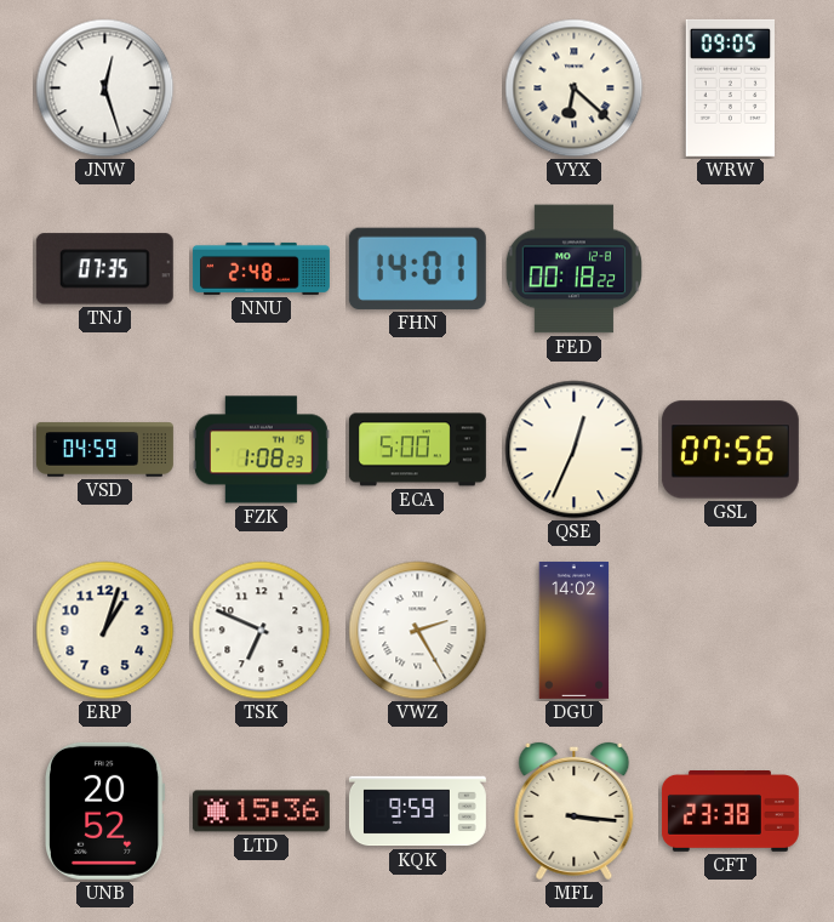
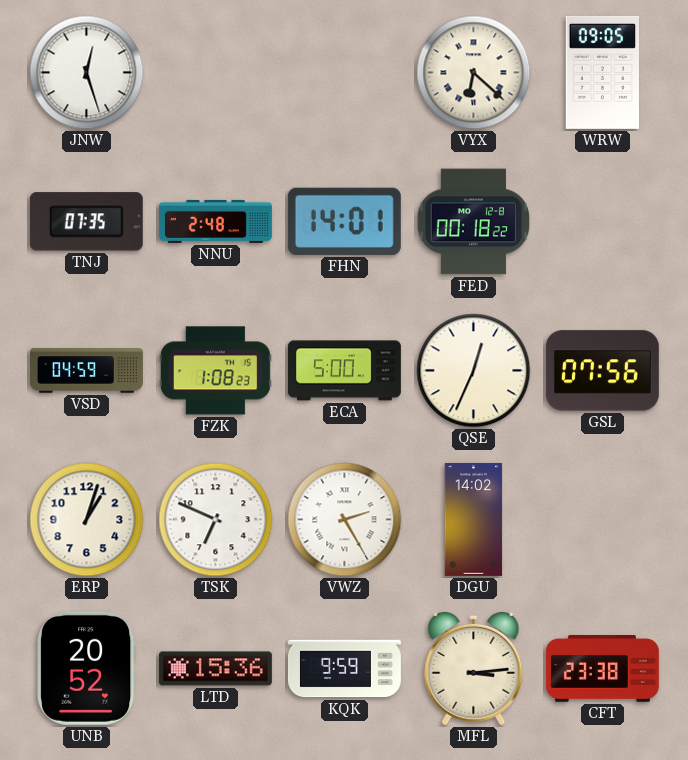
MFL: 3:16 -> 3:14
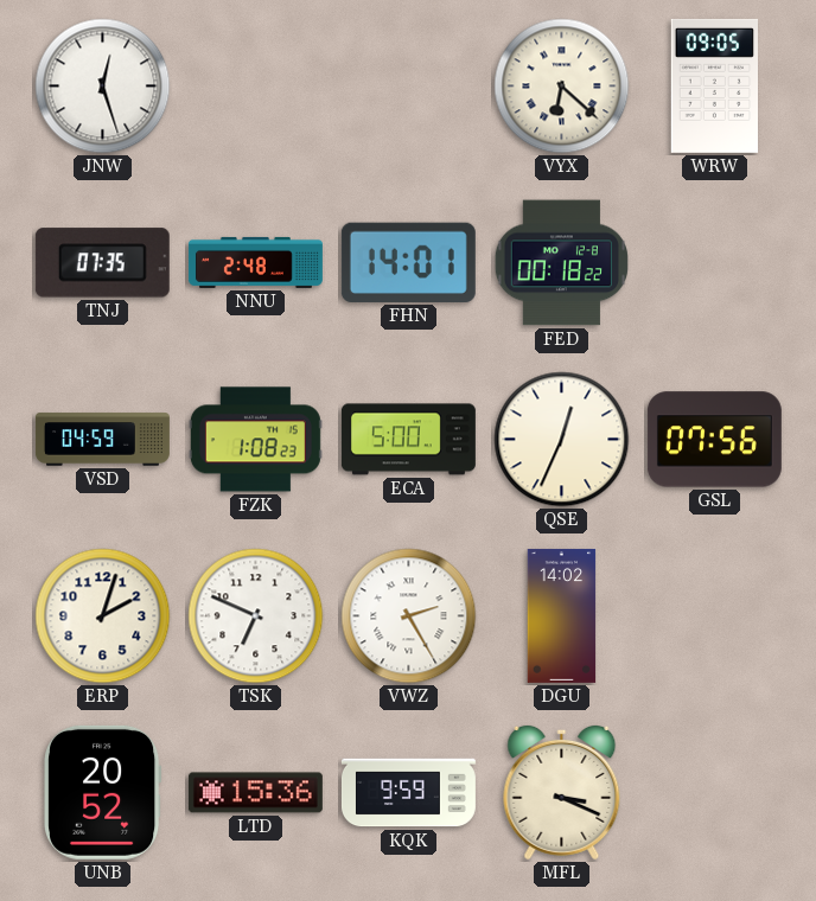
ERP: 1:03 -> 2:03
MFL: 3:14 -> 3:19
CFT: 23:38 -> none
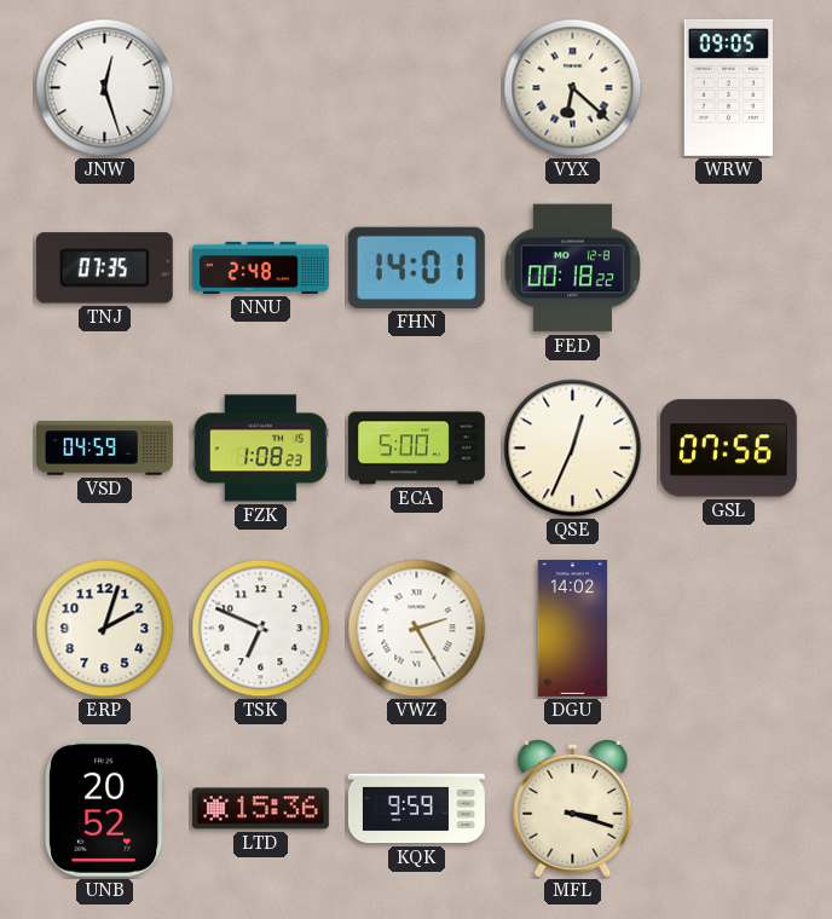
MFL: 3:19 -> 3:18
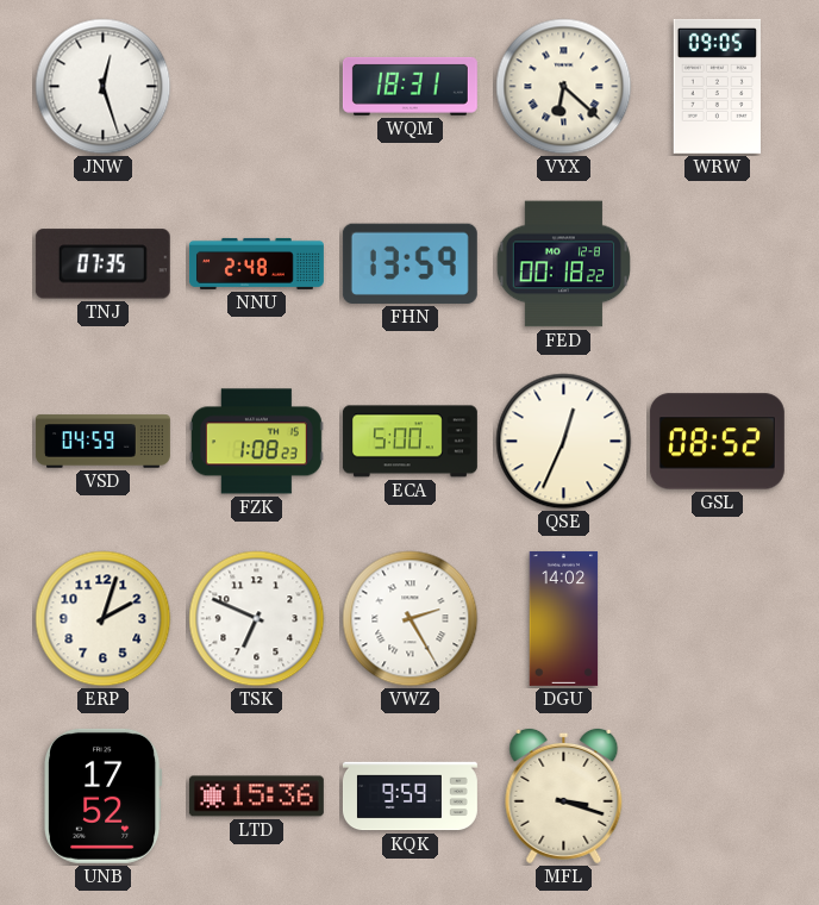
WQM: none -> 18:31
FHN: 14:01 -> 13:59
GSL: 07:56 -> 08:52
UNB: 20:52 -> 17:52
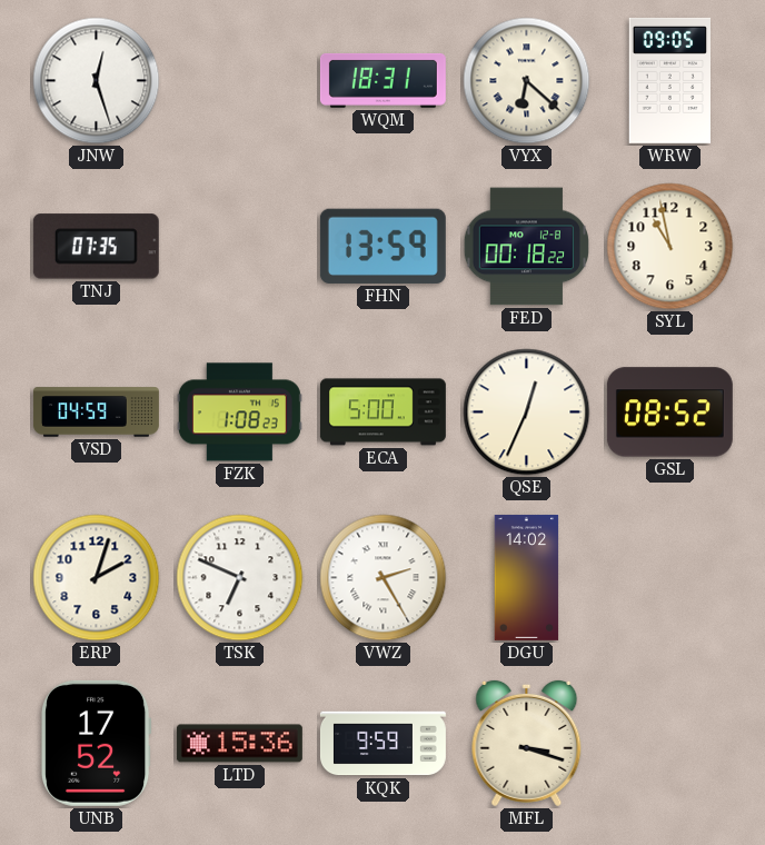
NNU: 2:48 -> none
SYL: none -> 10:58
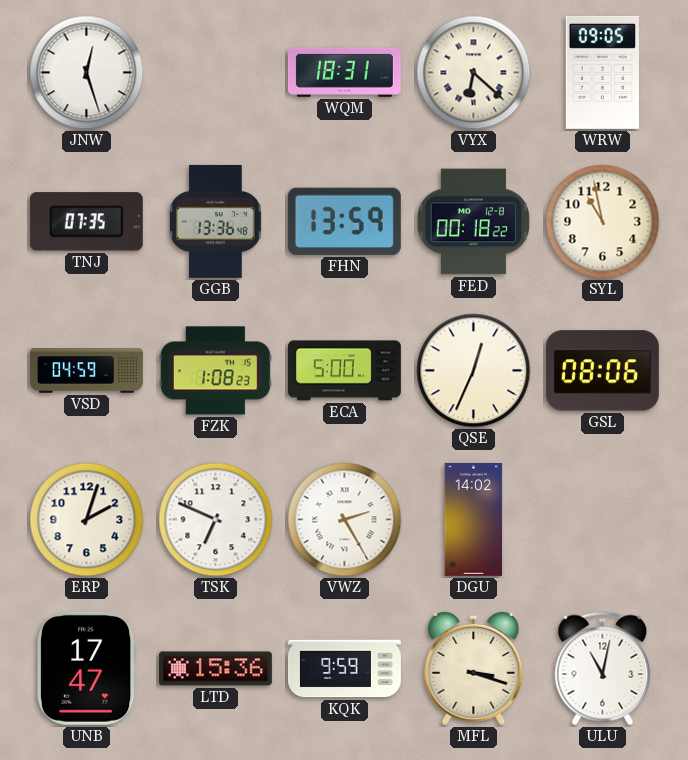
GGB: none -> 13:36
GSL: 08:52 -> 08:06
UNB: 17:52 -> 17:47
ULU: none -> 11:02
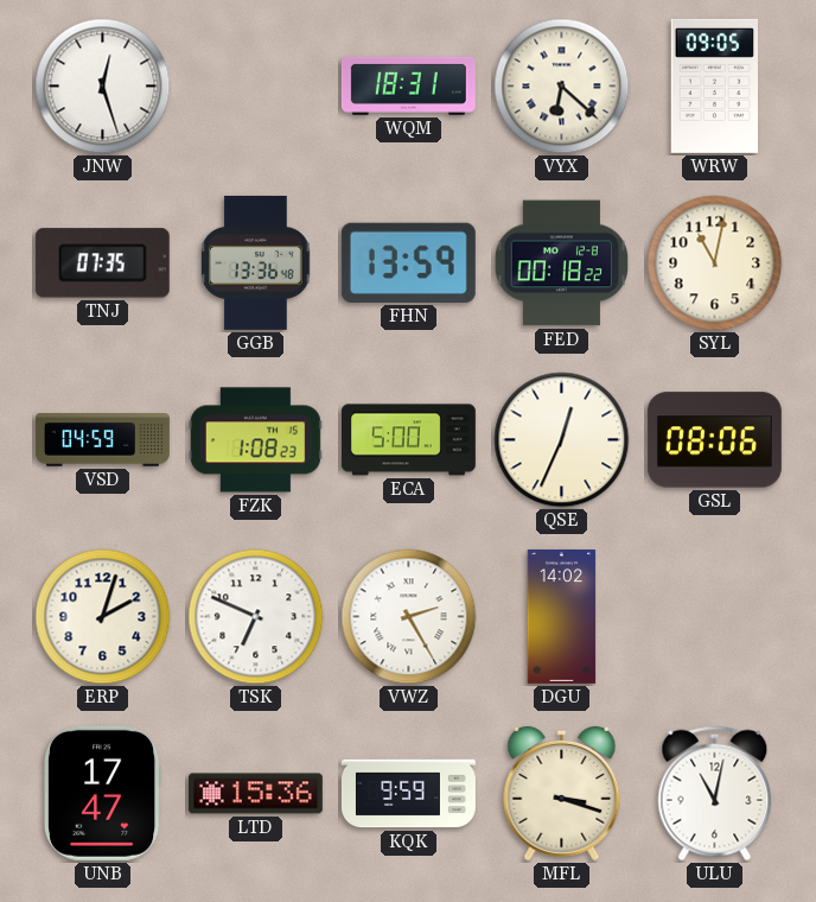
SYL: 10:58 -> 11:02
